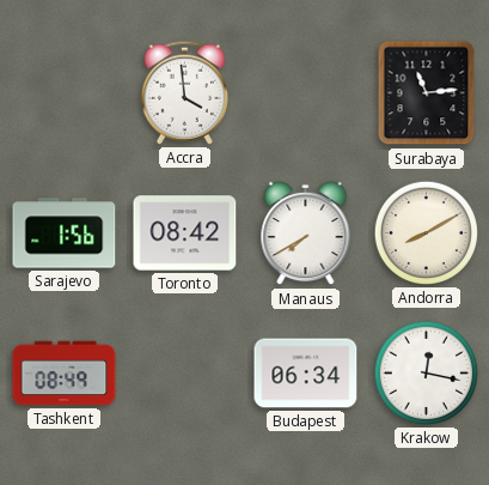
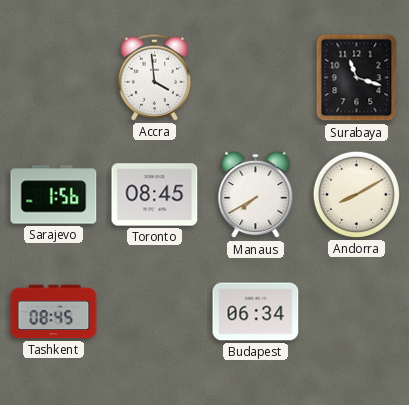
Surabaya: 11:14 -> 11:18
Toronto: 08:42 -> 08:45
Tashkent: 08:49 -> 08:45
Krakow: 12:17 -> none
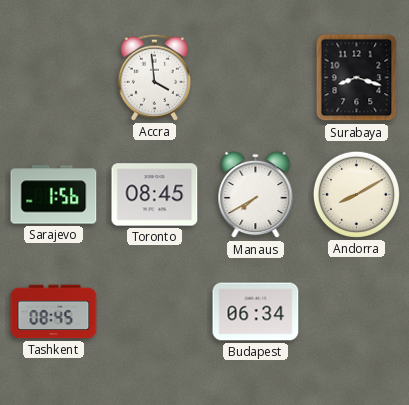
Surabaya: 11:18 -> 8:18
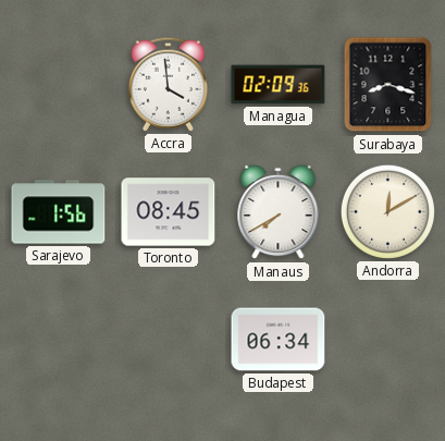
Managua: none -> 02:09
Andorra: 8:10 -> 12:10
Tashkent: 08:45 -> none
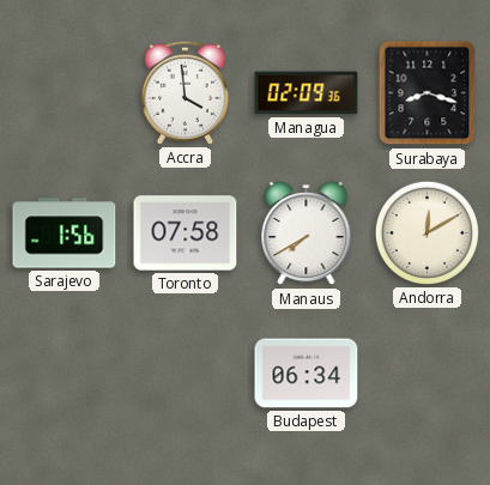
Toronto: 08:45 -> 07:58
